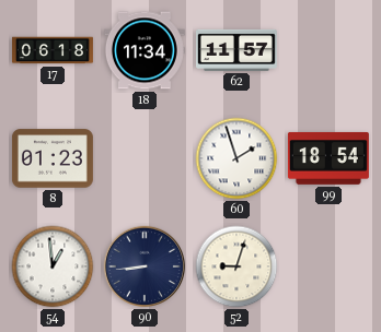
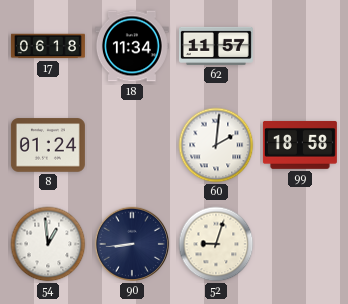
8: 01:23 -> 01:24
60: 1:57 -> 2:01
99: 18:54 -> 18:58
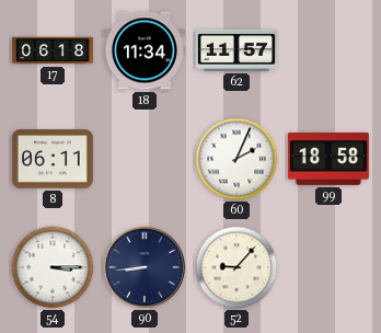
8: 01:24 -> 06:11
60: 2:01 -> 2:04
54: 12:59 -> 3:15
52: 9:03 -> 9:07
